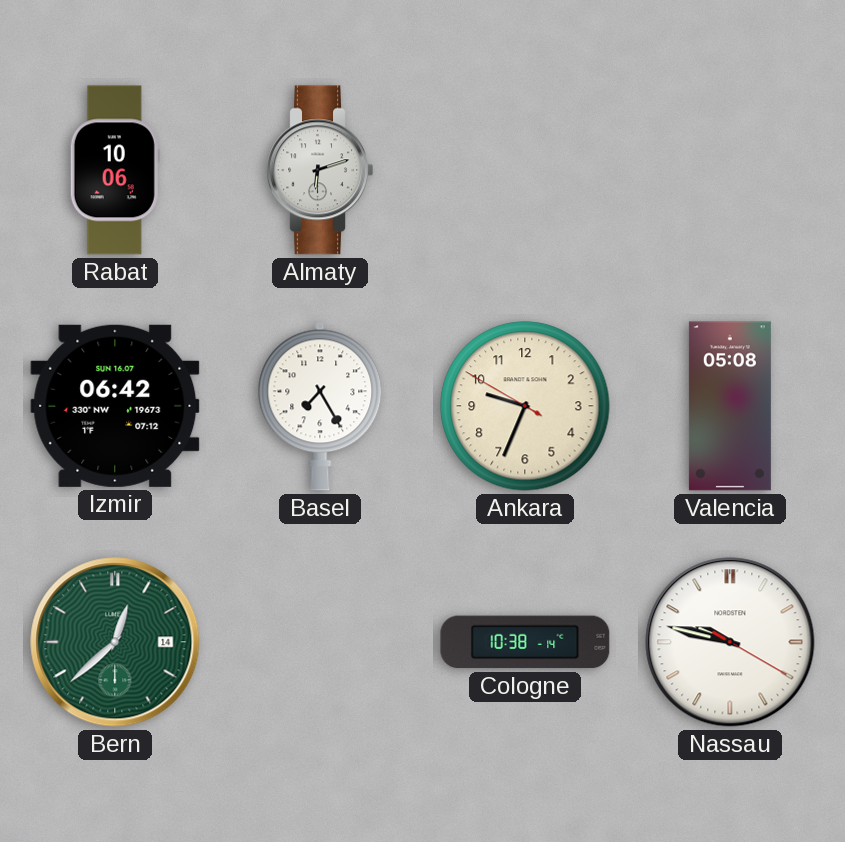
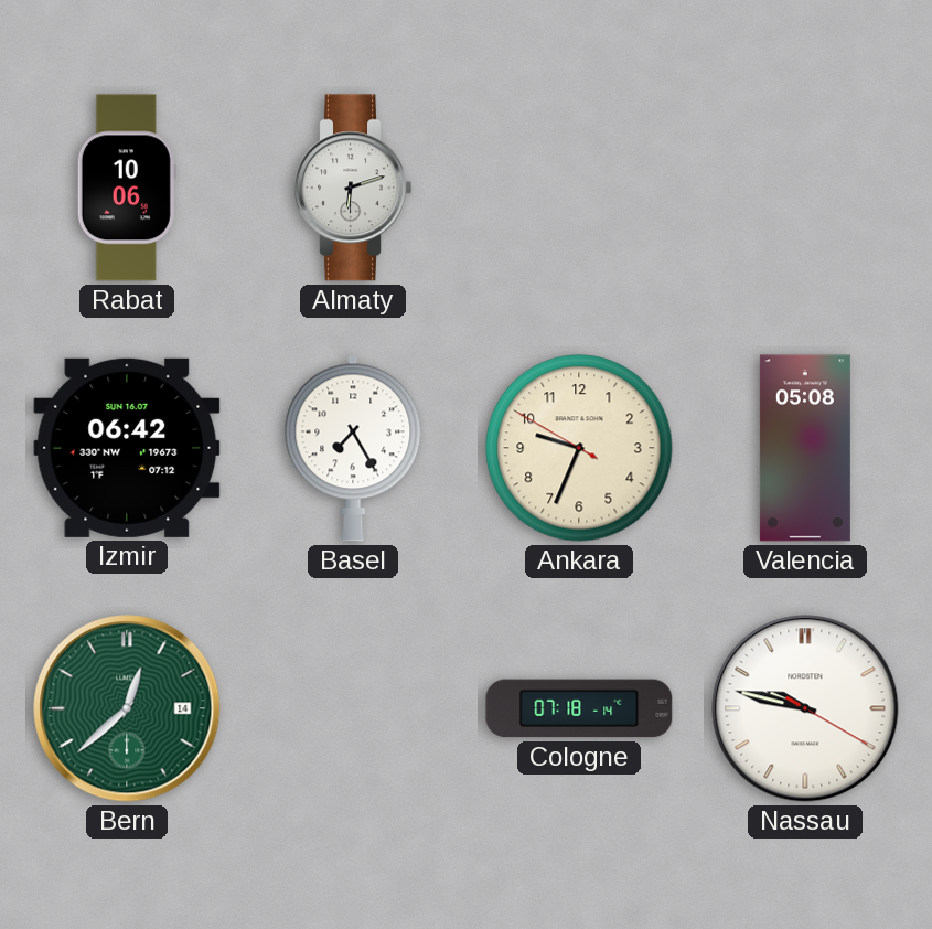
Cologne: 10:38 -> 07:18
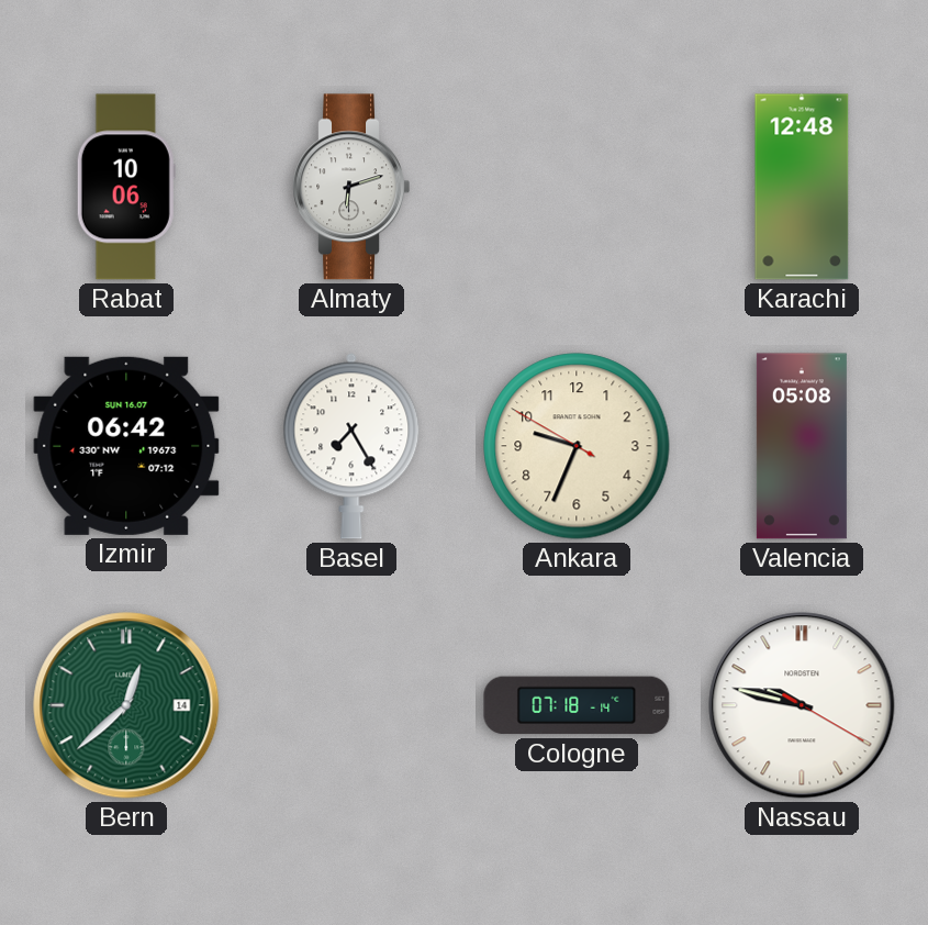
Karachi: none -> 12:48
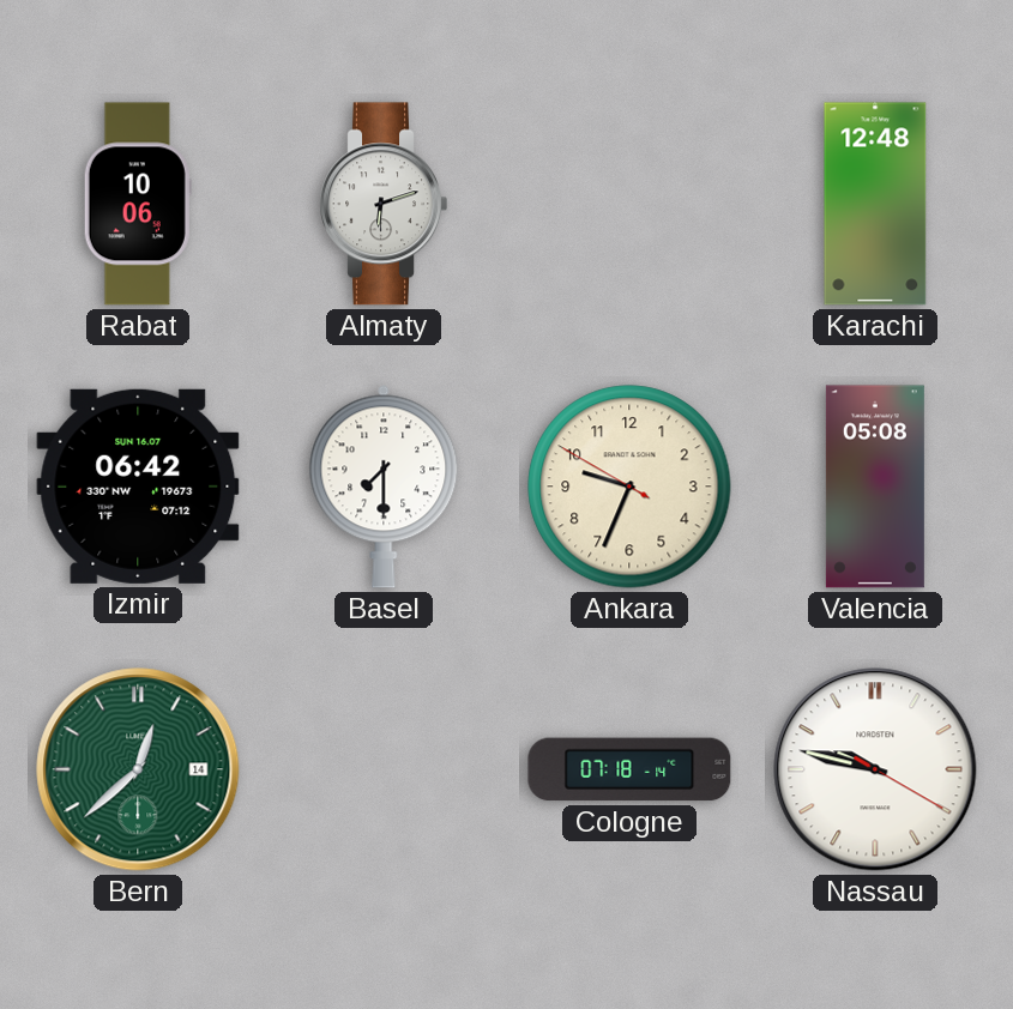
Basel: 7:25 -> 7:30
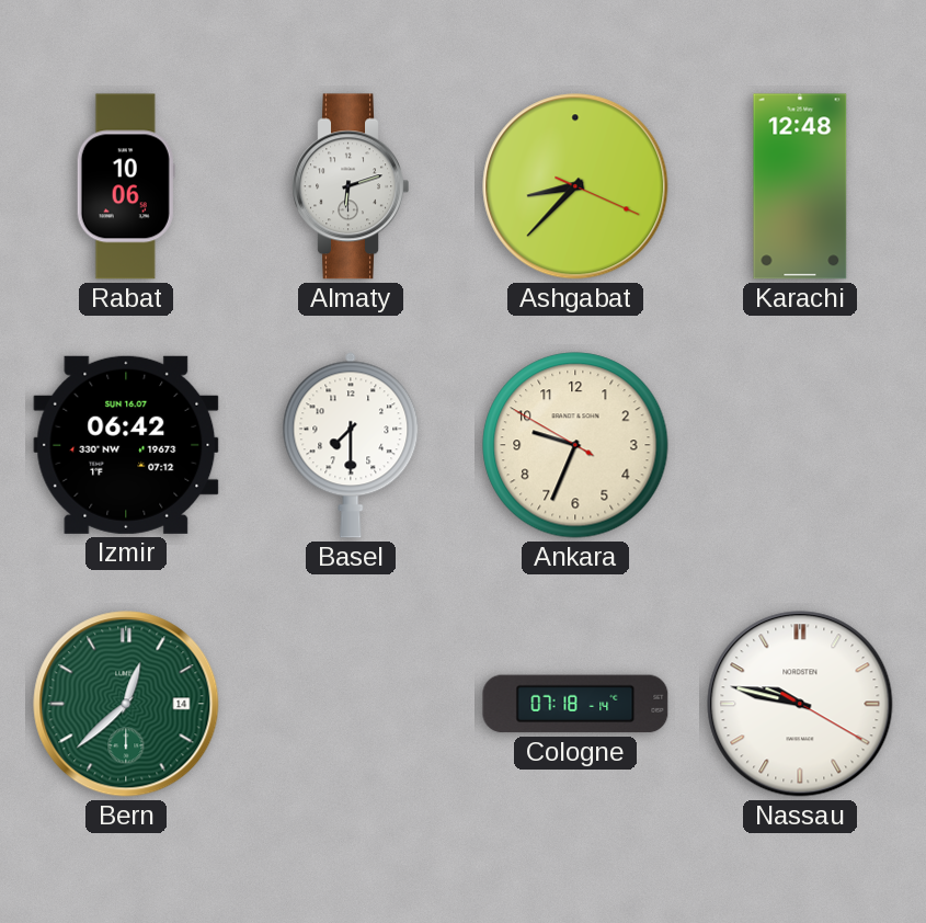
Ashgabat: none -> 8:37
Valencia: 05:08 -> none
